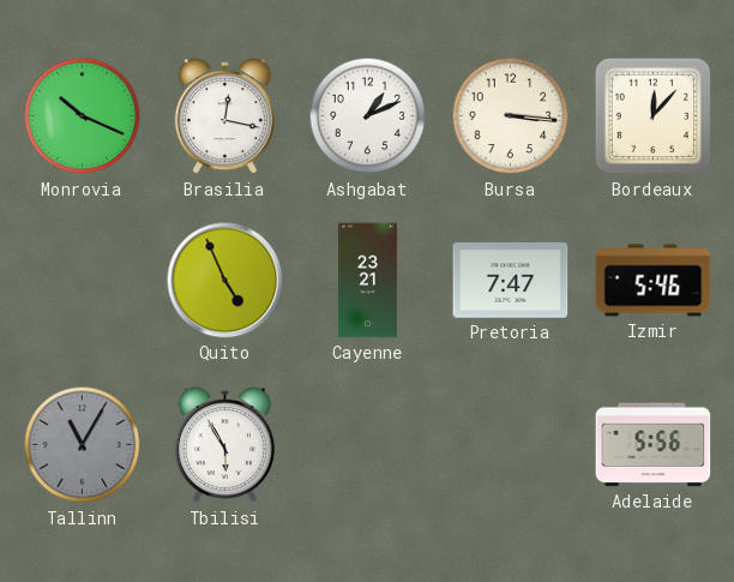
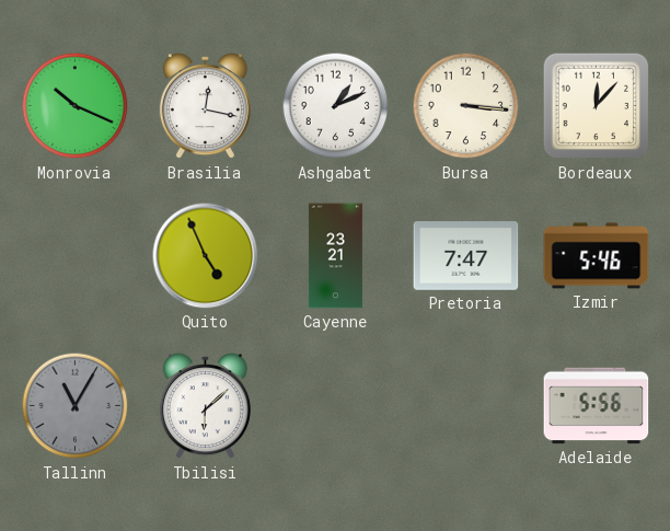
Tbilisi: 5:55 -> 6:08
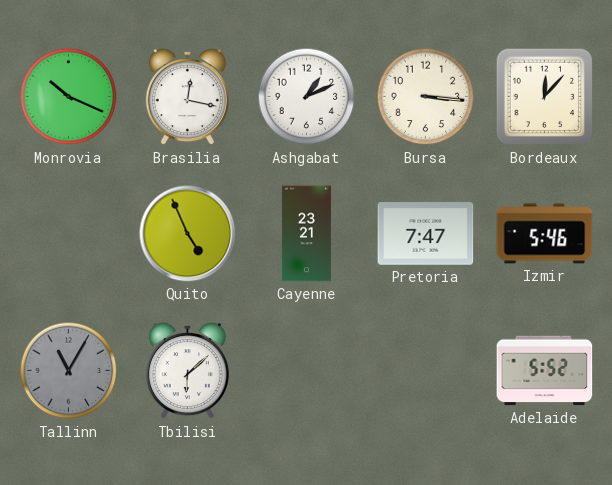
Adelaide: 5:56 -> 5:52
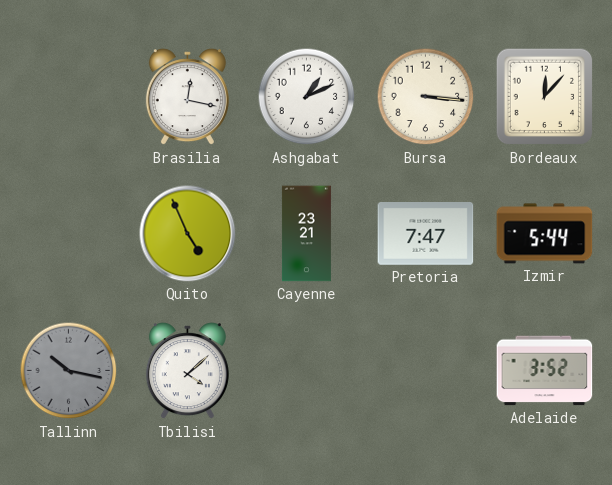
Monrovia: 10:19 -> none
Izmir: 5:46 -> 5:44
Tallinn: 11:05 -> 10:17
Tbilisi: 6:08 -> 4:08
Adelaide: 5:52 -> 3:52
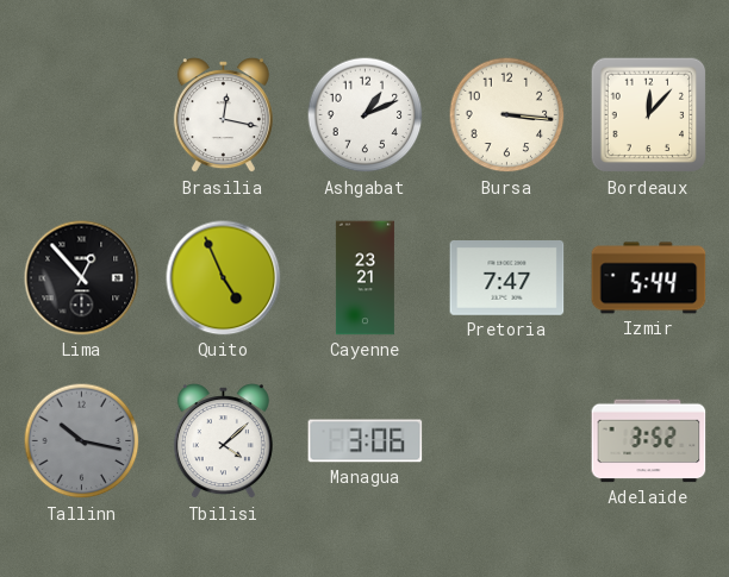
Lima: none -> 12:53
Managua: none -> 3:06
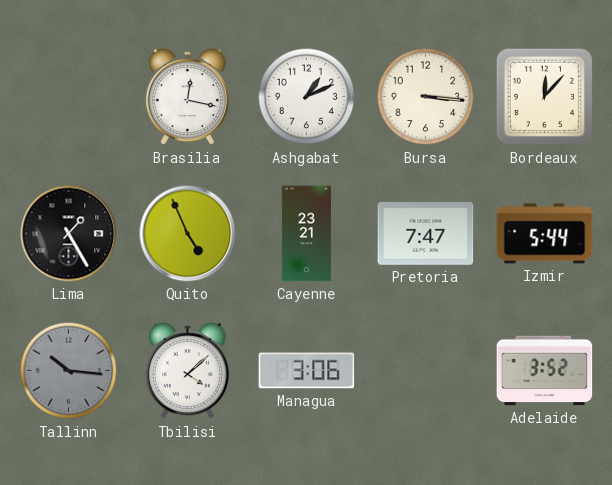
Lima: 12:53 -> 1:25
Tallinn: 10:17 -> 10:16
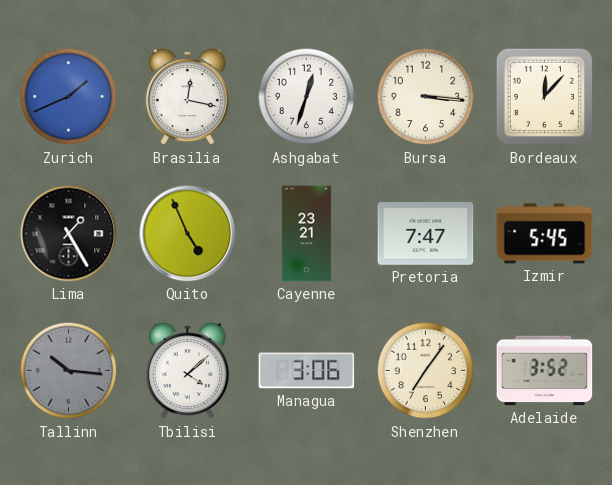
Zurich: none -> 1:41
Ashgabat: 1:11 -> 12:33
Izmir: 5:44 -> 5:45
Shenzhen: none -> 7:06
